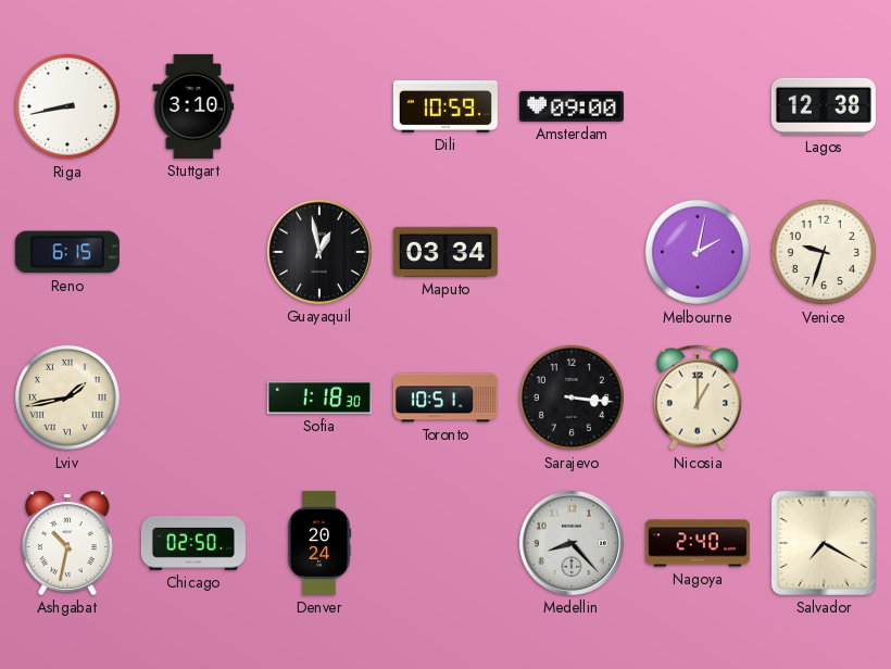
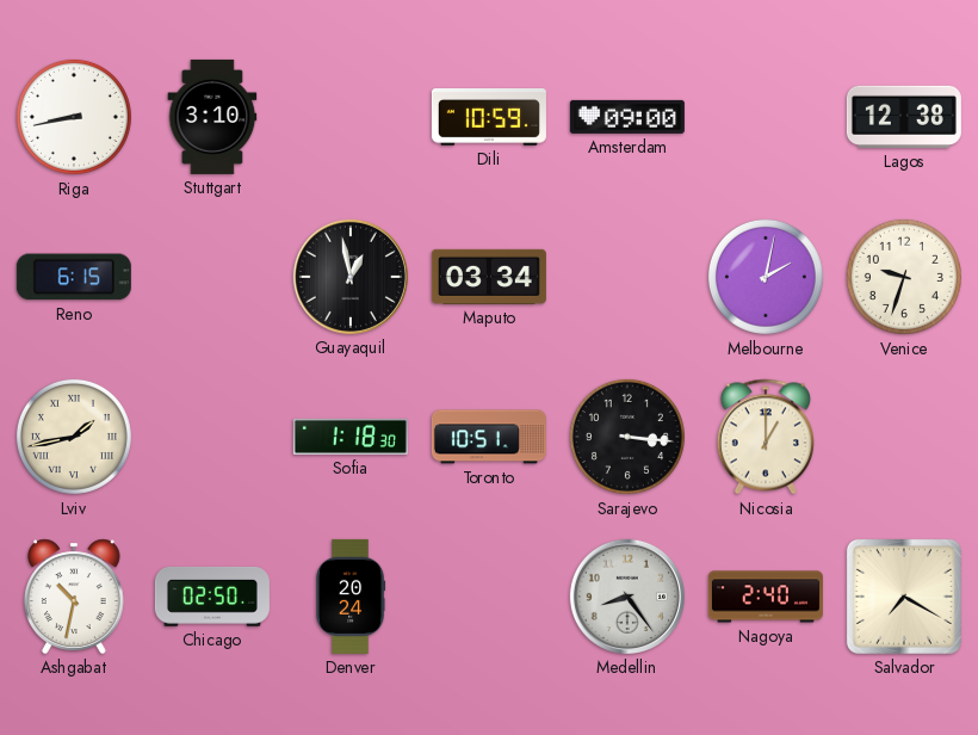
Medellin: 8:23 -> 8:24
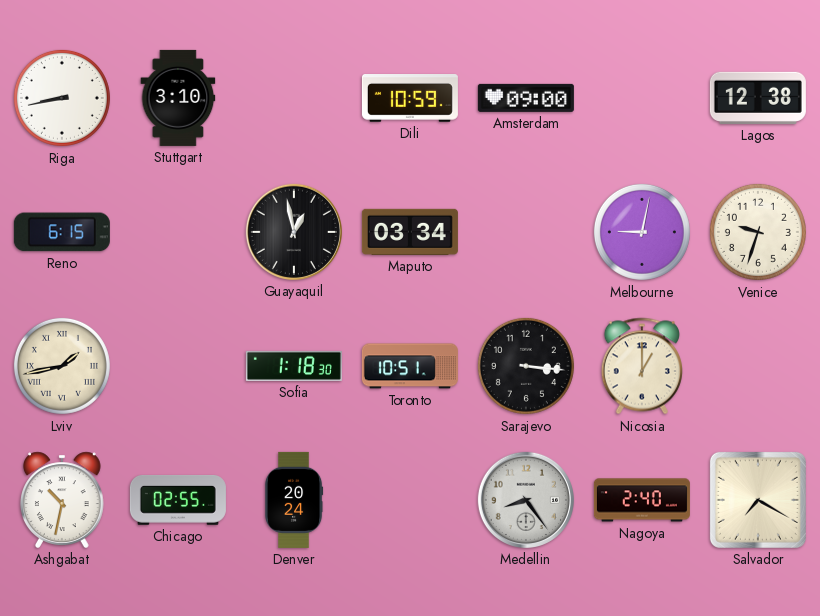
Melbourne: 2:02 -> 9:02
Chicago: 02:50 -> 02:55
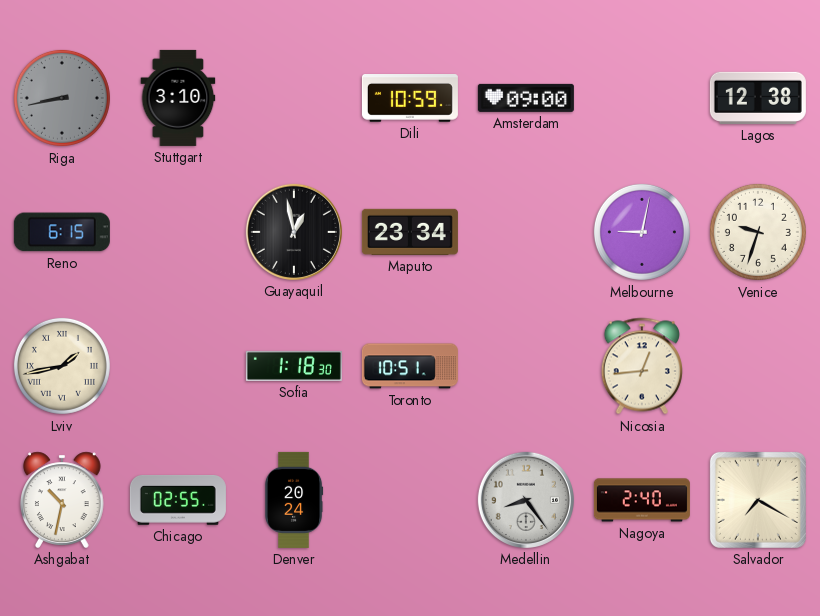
Riga dial: white -> grey
Maputo: 03:34 -> 23:34
Sarajevo: 3:16 -> none
Nicosia: 1:00 -> 12:44
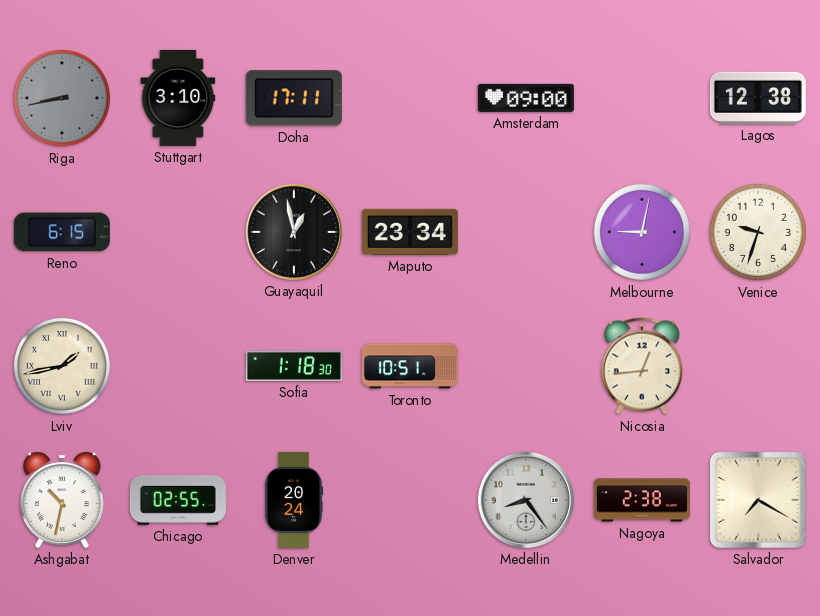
Doha: none -> 17:11
Dili: 10:59 -> none
Nagoya: 2:40 -> 2:38
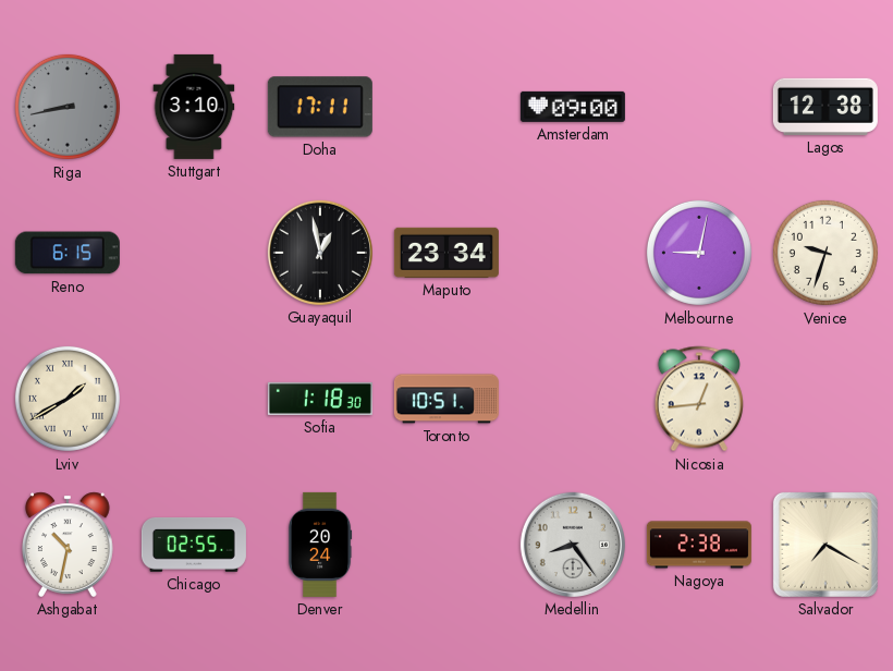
Lviv: 1:43 -> 1:40
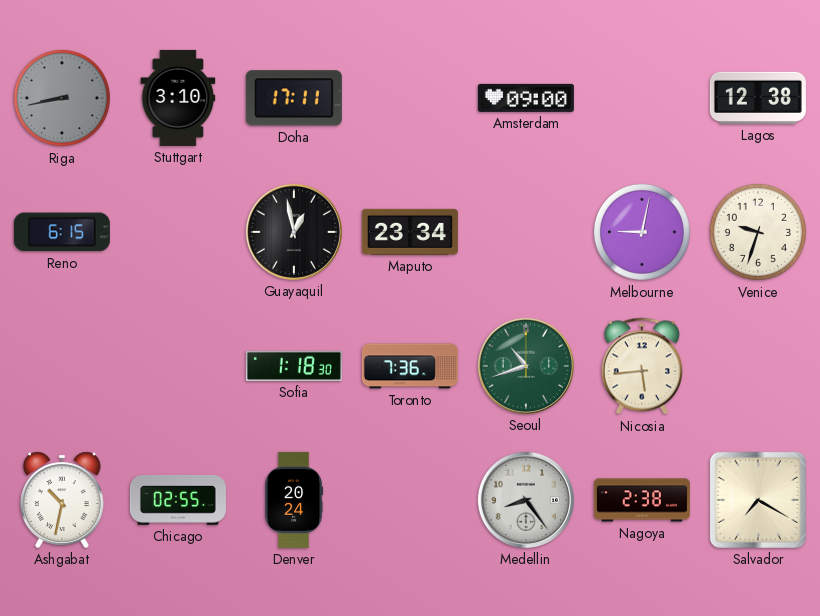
Lviv: 1:40 -> none
Toronto: 10:51 -> 7:36
Seoul: none -> 10:42
Nicosia: 12:44 -> 5:44
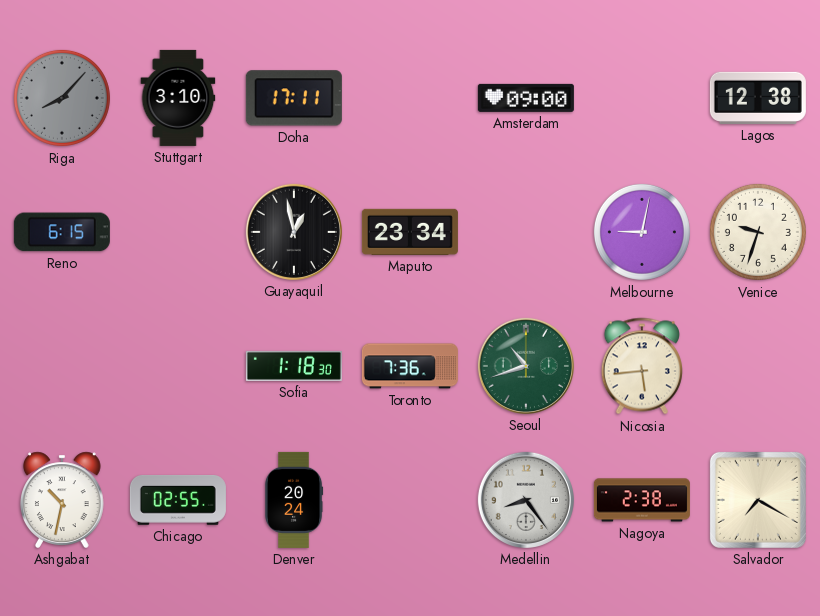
Riga: 8:43 -> 8:07
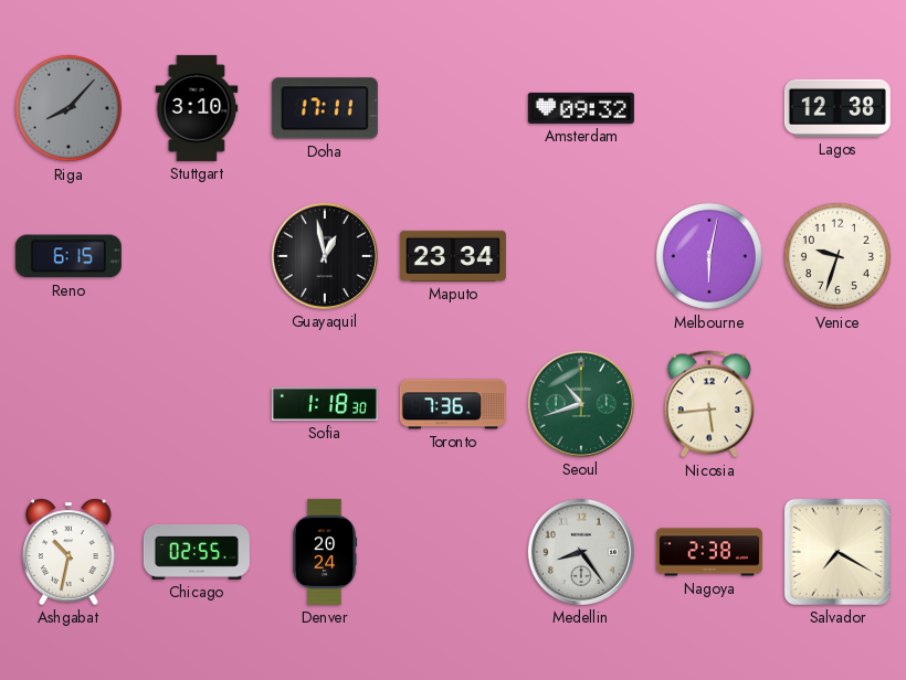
Amsterdam: 09:00 -> 09:32
Melbourne: 9:02 -> 6:02
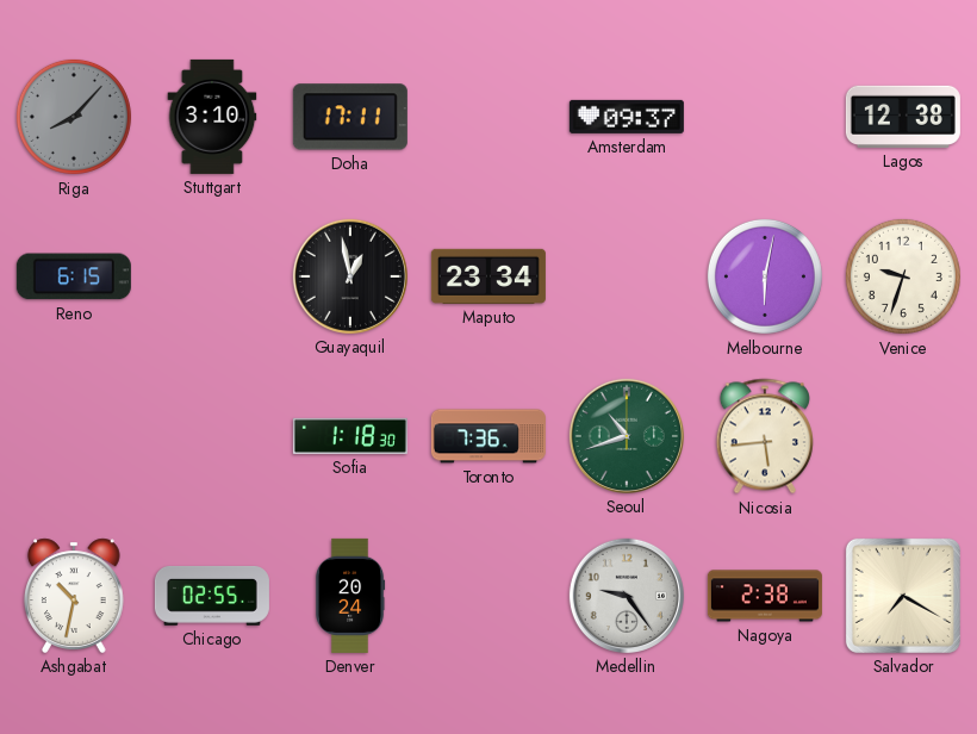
Amsterdam: 09:32 -> 09:37
Medellin: 8:24 -> 9:24
